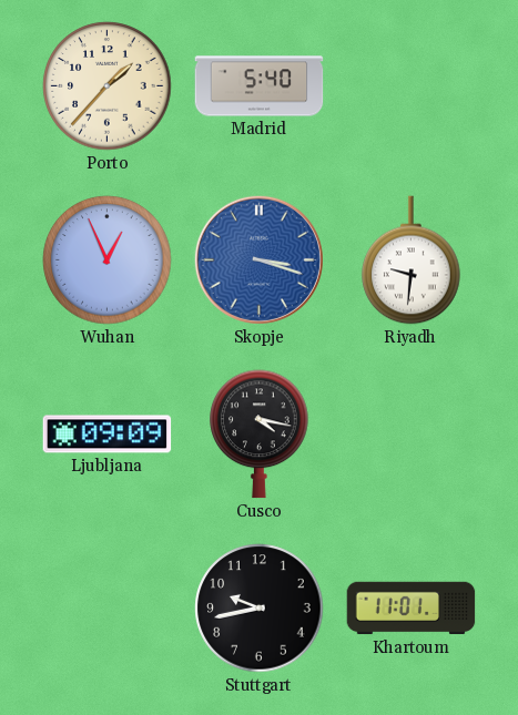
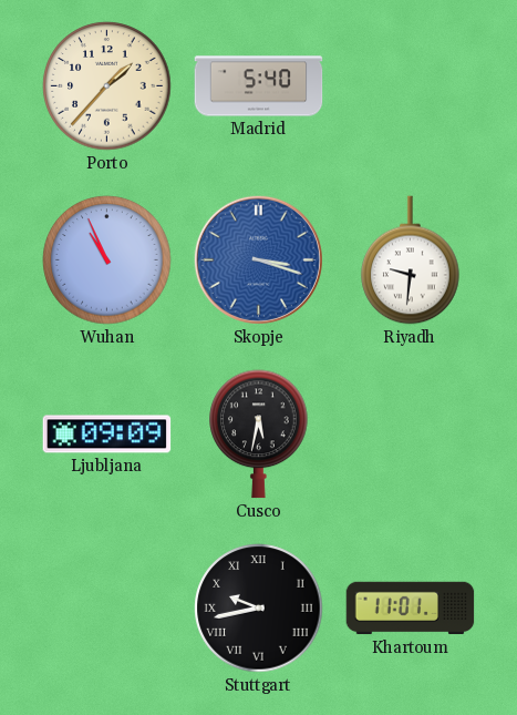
Wuhan: 12:56 -> 10:56
Cusco: 4:17 -> 5:32
Stuttgart numerals: Arabic -> Roman
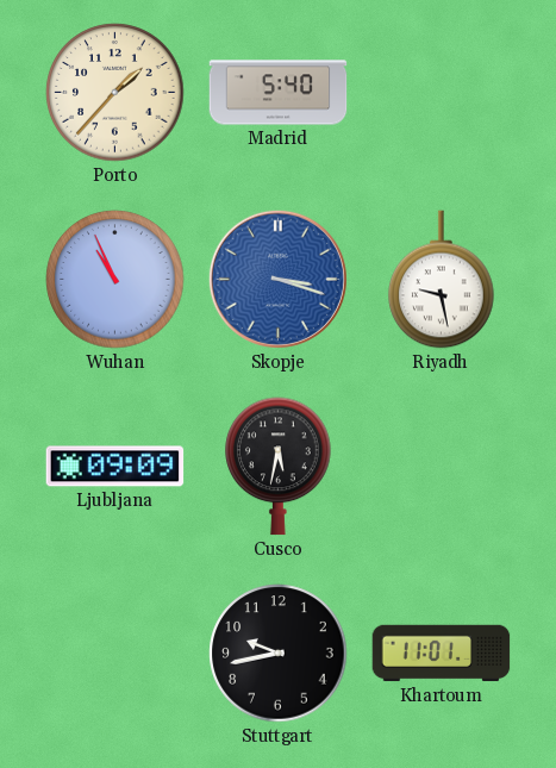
Riyadh: 9:31 -> 9:28
Stuttgart numerals: Roman -> Arabic
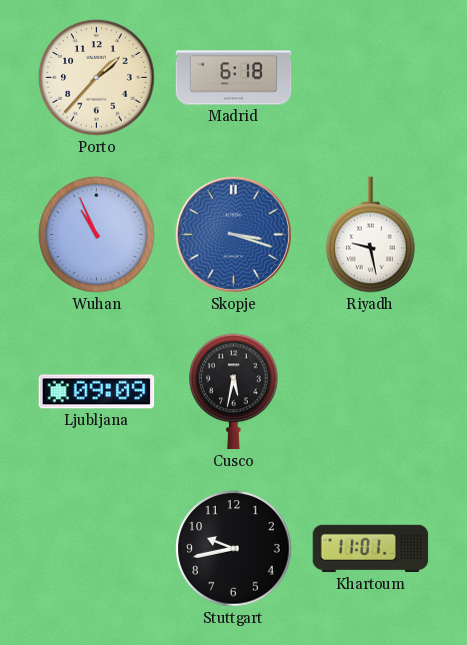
Madrid: 5:40 -> 6:18
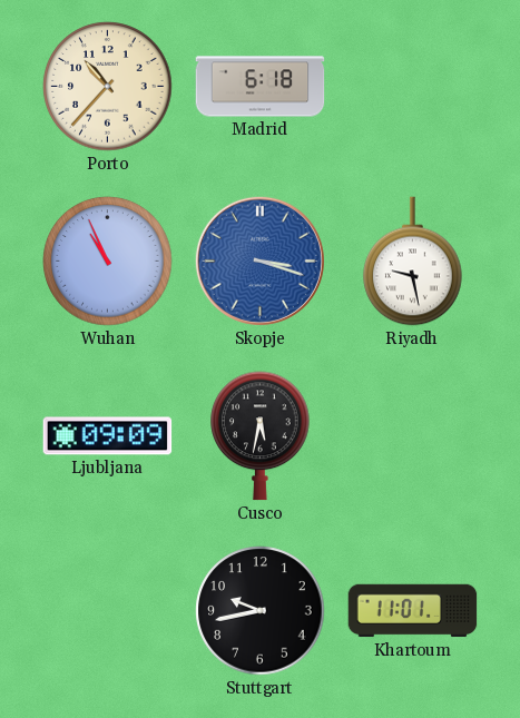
Porto: 1:37 -> 10:37
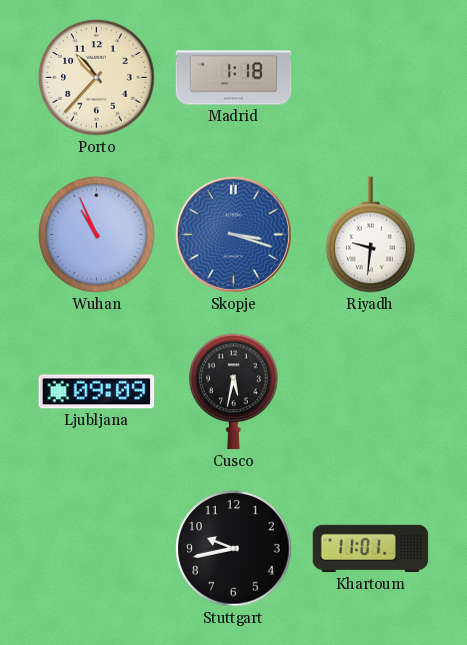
Madrid: 6:18 -> 1:18
Riyadh: 9:28 -> 9:31
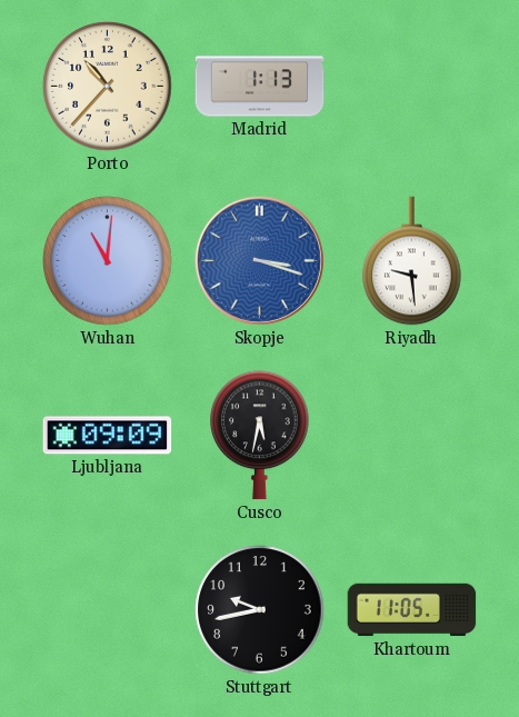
Madrid: 1:18 -> 1:13
Wuhan: 10:56 -> 11:01
Riyadh: 9:31 -> 9:29
Khartoum: 11:01 -> 11:05
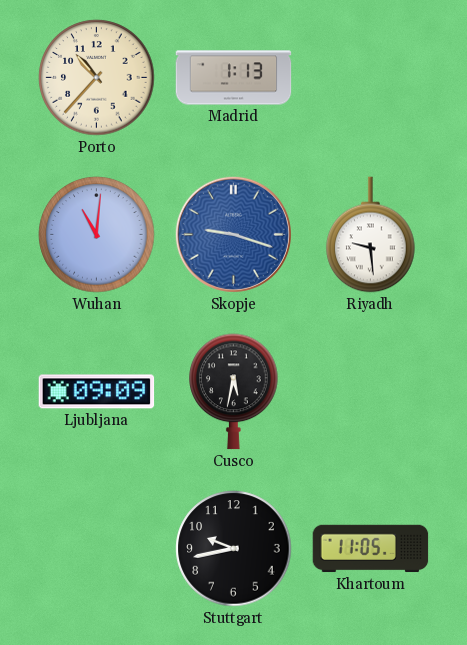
Skopje: 3:18 -> 9:18
